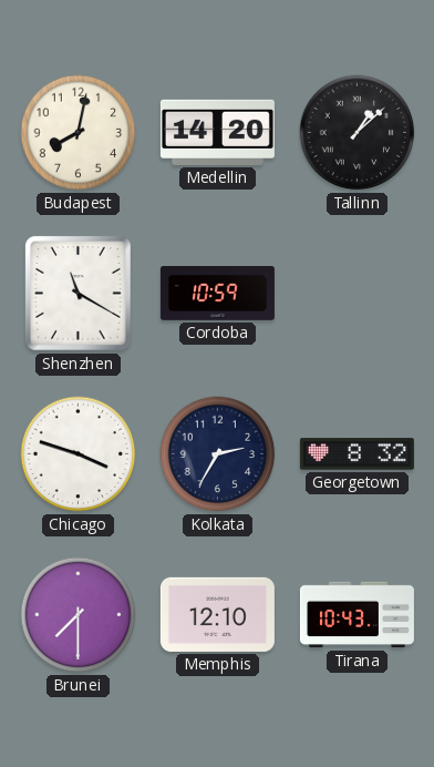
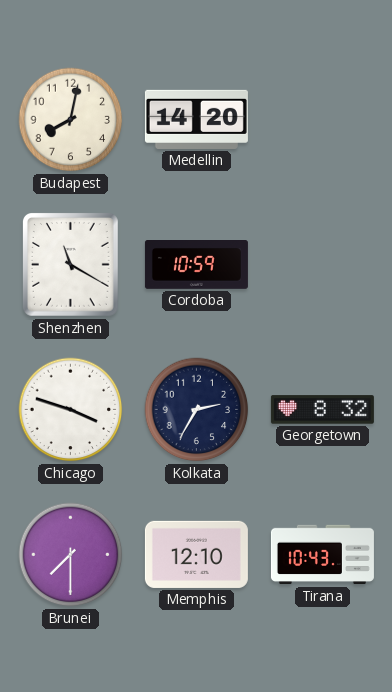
Tallinn: 1:08 -> none
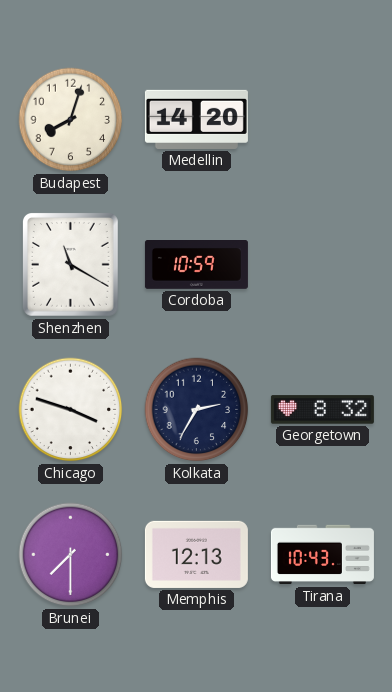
Budapest: 8:02 -> 8:03
Memphis: 12:10 -> 12:13
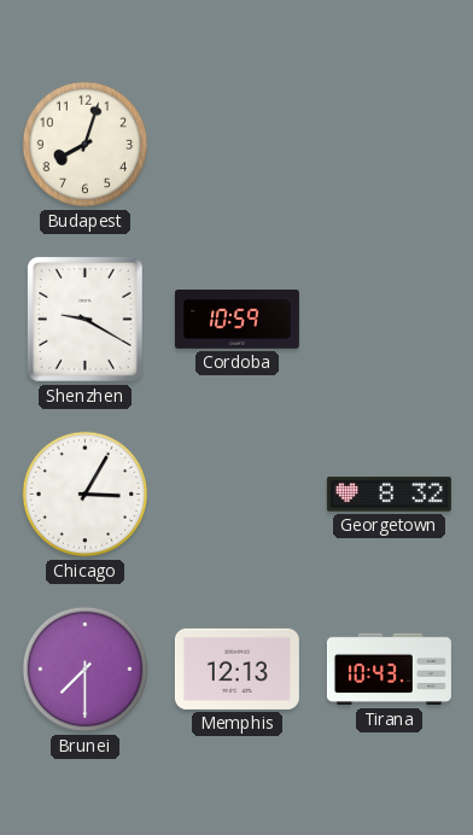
Medellin: 14:20 -> none
Shenzhen: 11:20 -> 9:20
Chicago: 3:48 -> 3:05
Kolkata: 2:35 -> none
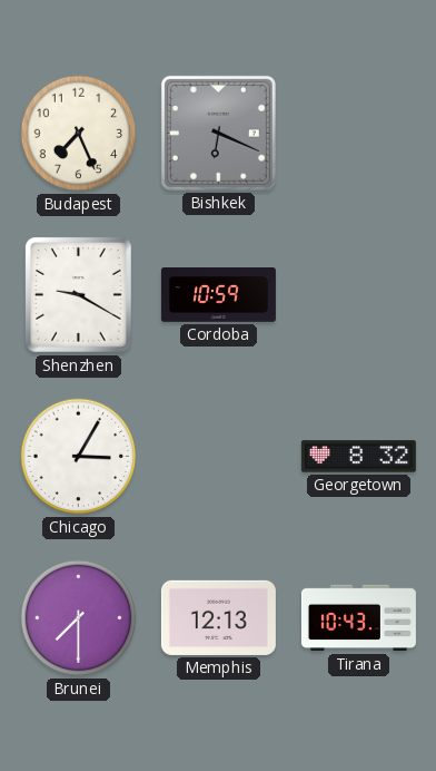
Budapest: 8:03 -> 7:26
Bishkek: none -> 6:19
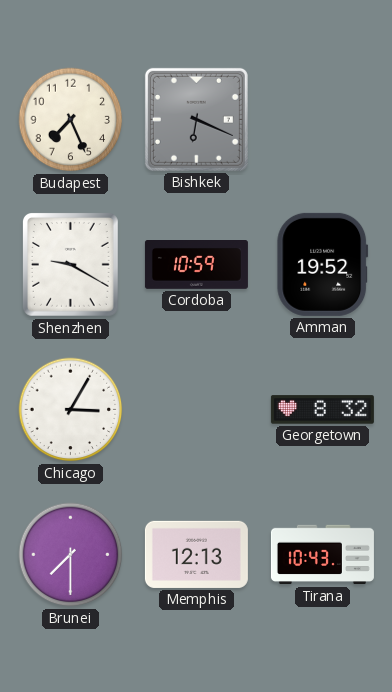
Amman: none -> 19:52
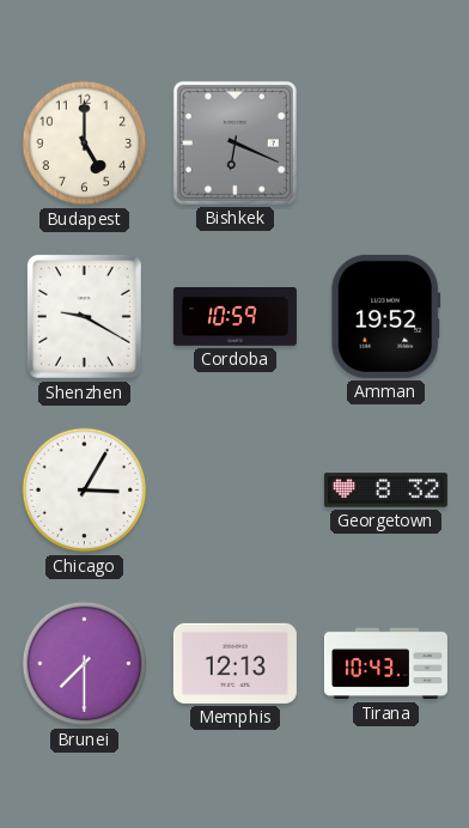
Budapest: 7:26 -> 5:00
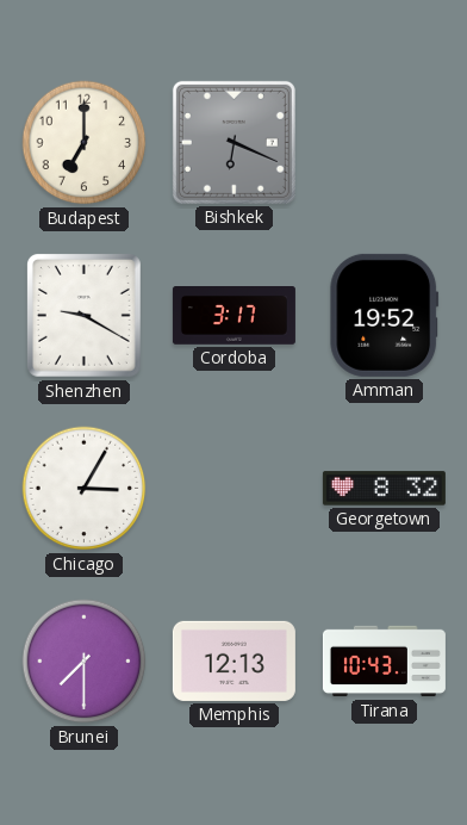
Budapest: 5:00 -> 7:00
Cordoba: 10:59 -> 3:17
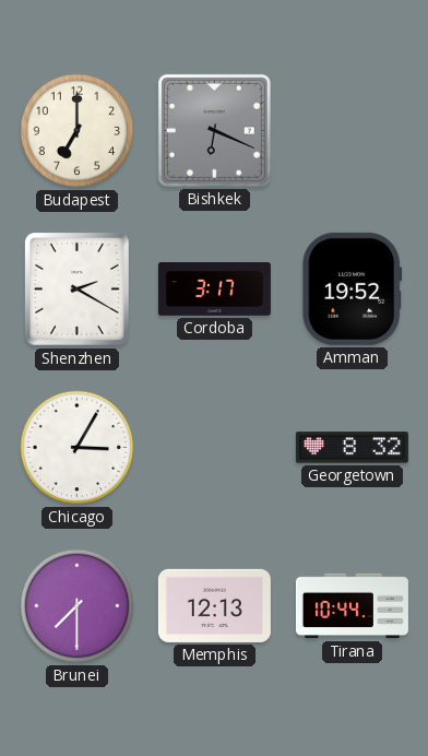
Shenzhen: 9:20 -> 2:20
Tirana: 10:43 -> 10:44
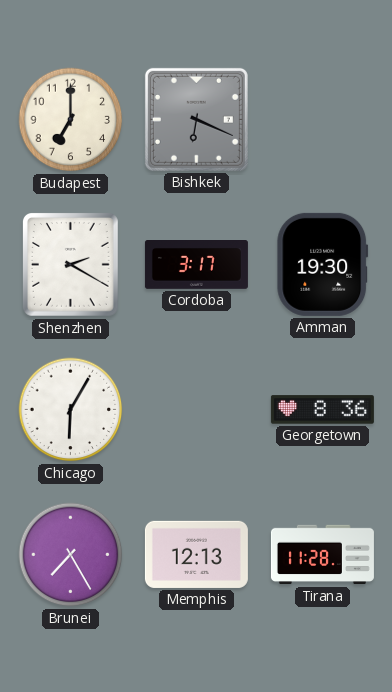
Amman: 19:52 -> 19:30
Chicago: 3:05 -> 6:05
Georgetown: 8:32 -> 8:36
Brunei: 7:30 -> 7:25
Tirana: 10:44 -> 11:28
